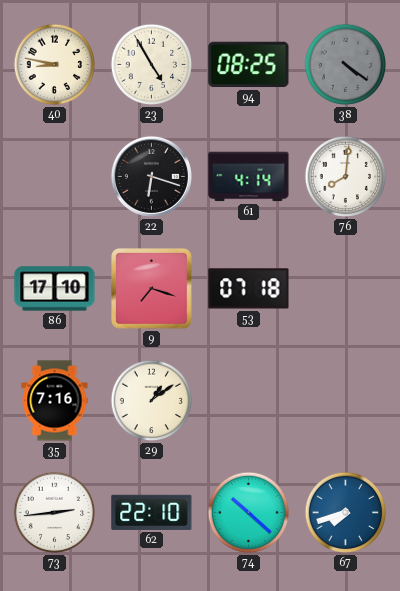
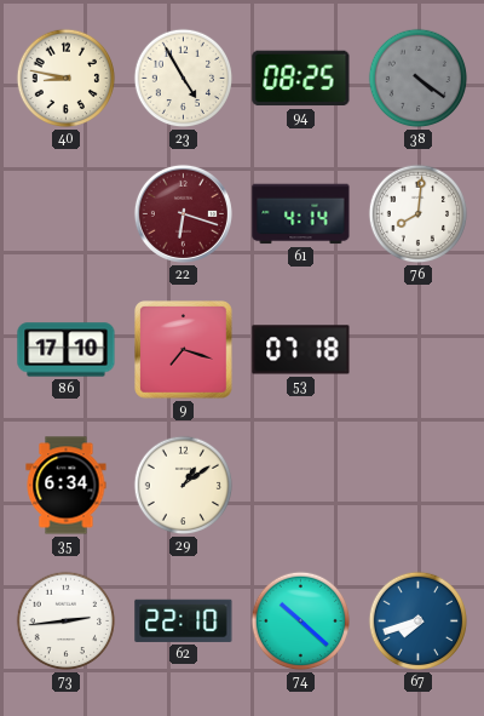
22 dial: black -> burgundy
35: 7:16 -> 6:34
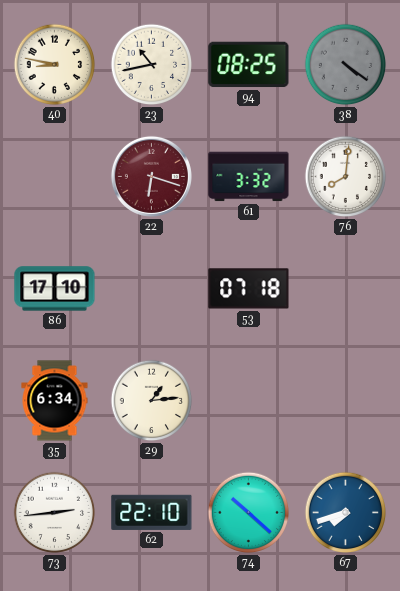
23: 4:55 -> 10:43
61: 4:14 -> 3:32
9: 7:18 -> none
29: 1:09 -> 1:14
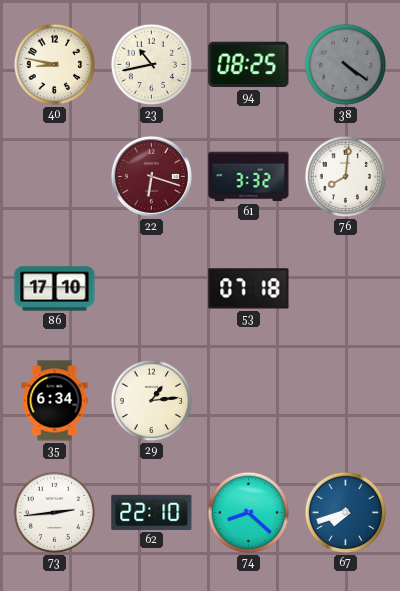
74: 10:22 -> 8:22
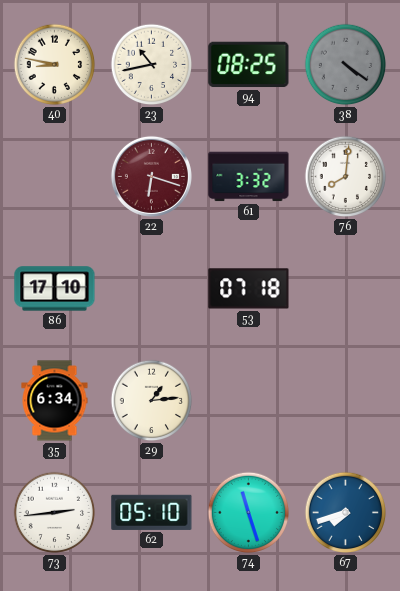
62: 22:10 -> 05:10
74: 8:22 -> 11:27
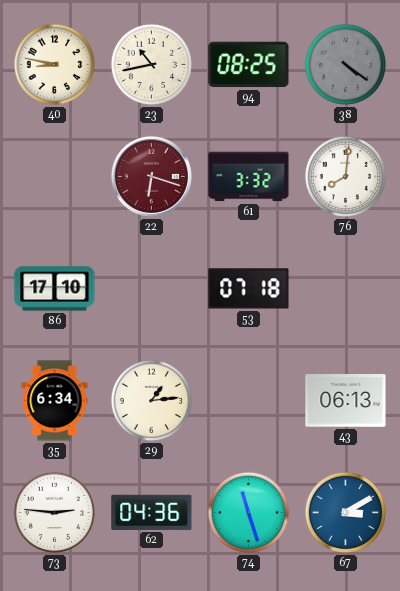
43: none -> 06:13
73: 2:44 -> 2:46
62: 05:10 -> 04:36
67: 7:42 -> 3:10
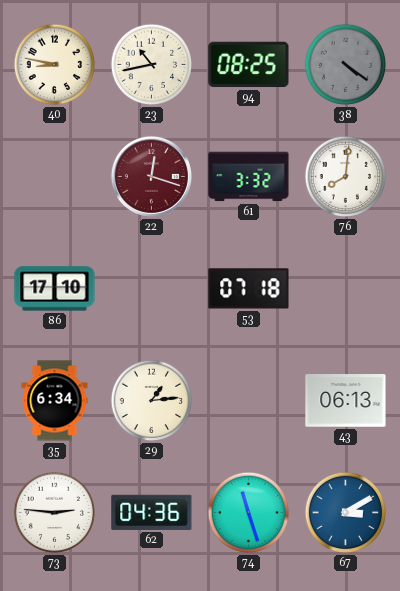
22: 6:18 -> 12:18
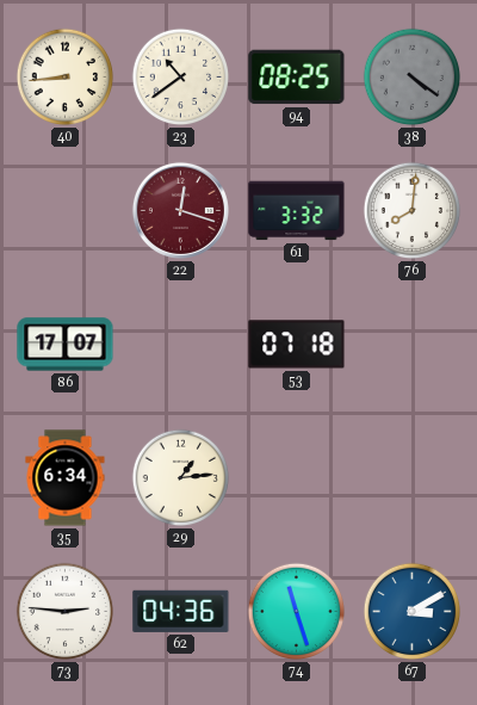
40: 8:47 -> 8:44
23: 10:43 -> 10:39
86: 17:10 -> 17:07
43: 06:13 -> none
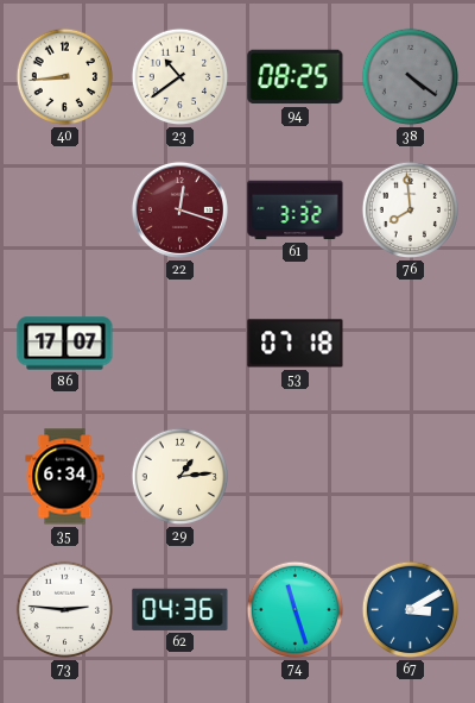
76: 8:01 -> 7:59
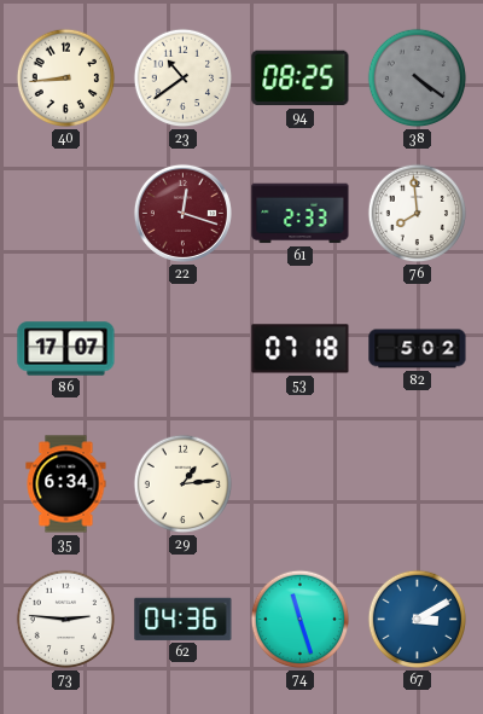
61: 3:32 -> 2:33
82: none -> 5:02
